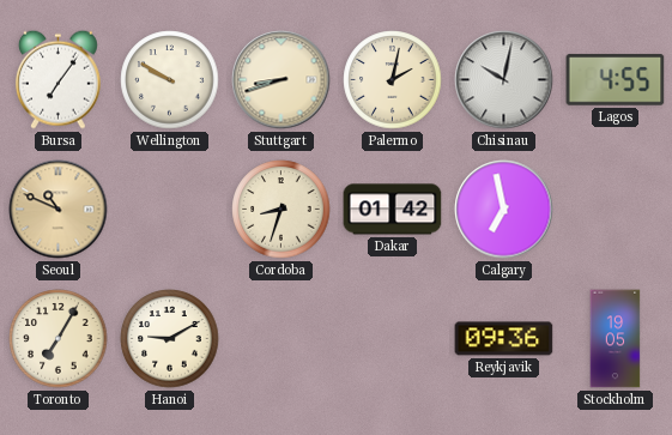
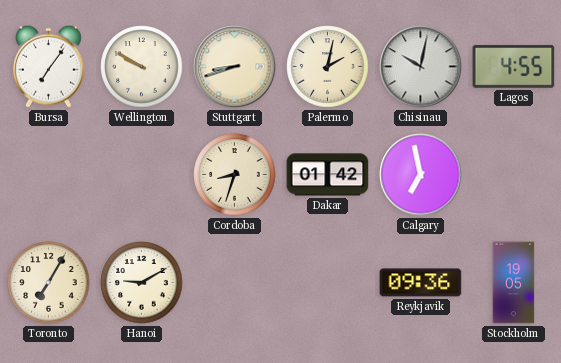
Seoul: 10:49 -> none
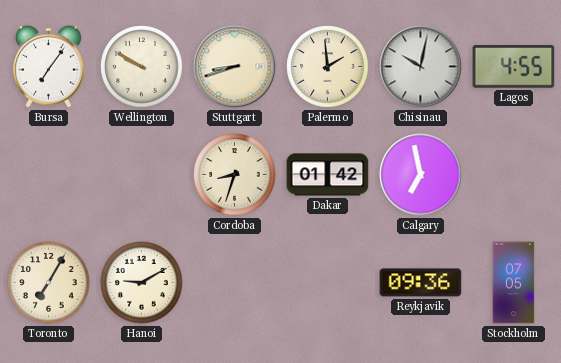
Palermo: 2:02 -> 1:59
Stockholm: 19:05 -> 07:05
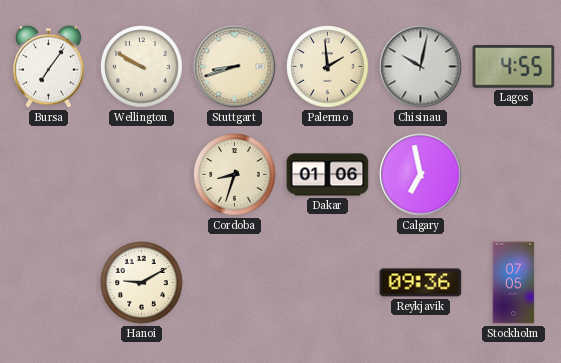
Dakar: 01:42 -> 01:06
Toronto: 7:05 -> none
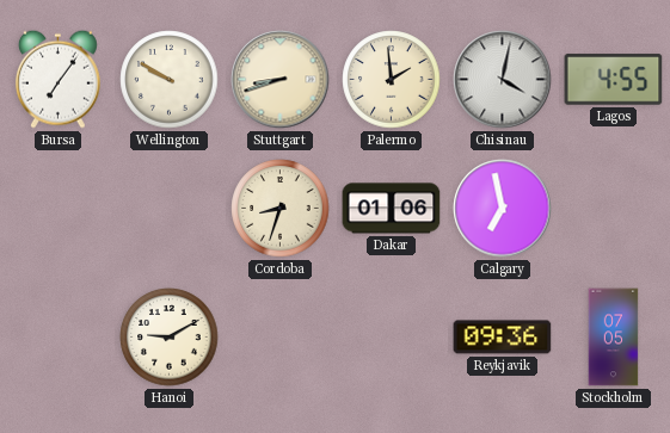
Chisinau: 10:02 -> 4:02
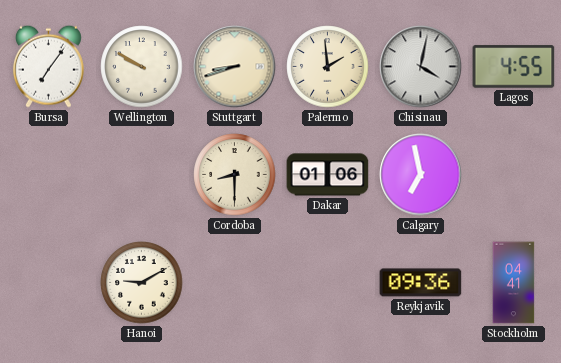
Cordoba: 8:33 -> 8:30
Stockholm: 07:05 -> 04:41
